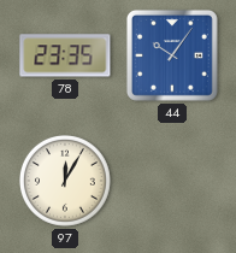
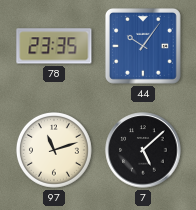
97: 12:05 -> 11:12
7: none -> 5:08
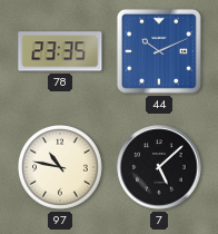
44: 10:06 -> 10:11
97: 11:12 -> 10:47
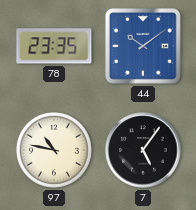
44: 10:11 -> 10:09
7: 5:08 -> 5:06
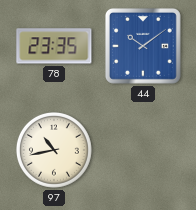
97: 10:47 -> 10:43
7: 5:06 -> none
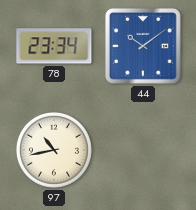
78: 23:35 -> 23:34
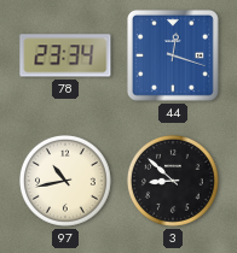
44: 10:09 -> 12:18
3: none -> 8:52
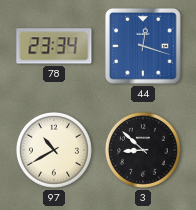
97: 10:43 -> 10:40
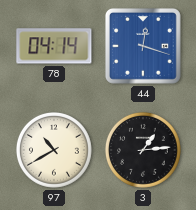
78: 23:34 -> 04:14
3: 8:52 -> 1:14
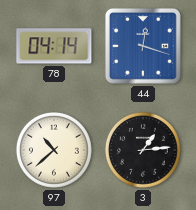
97: 10:40 -> 10:38
